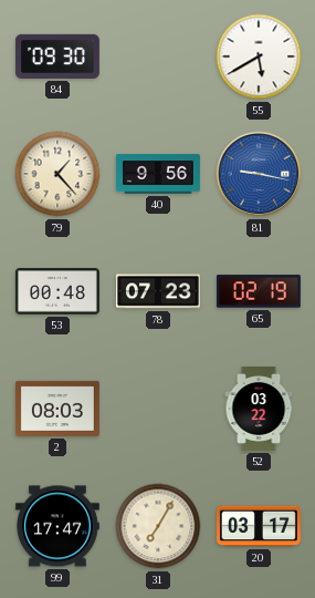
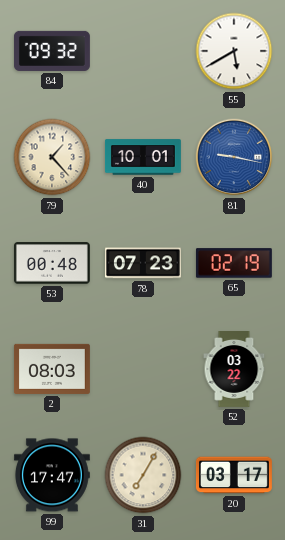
84: 09:30 -> 09:32
40: 9:56 -> 10:01
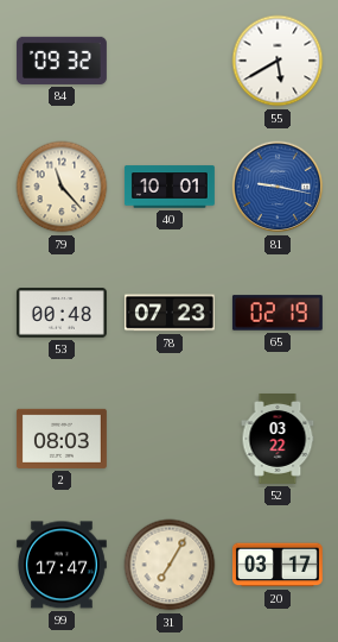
79: 1:23 -> 11:23
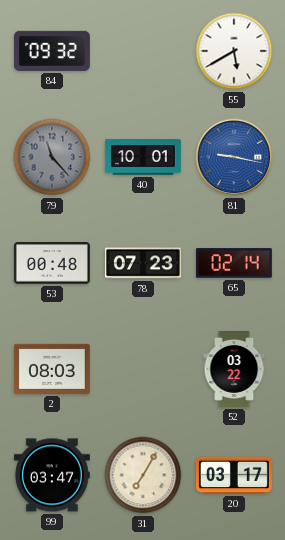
79 dial: cream -> grey
65: 02:19 -> 02:14
99: 17:47 -> 03:47
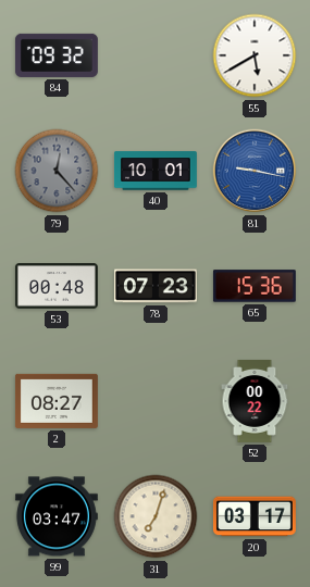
79: 11:23 -> 12:23
65: 02:14 -> 15:36
2: 08:03 -> 08:27
52: 03:22 -> 00:22
31: 7:05 -> 7:03
